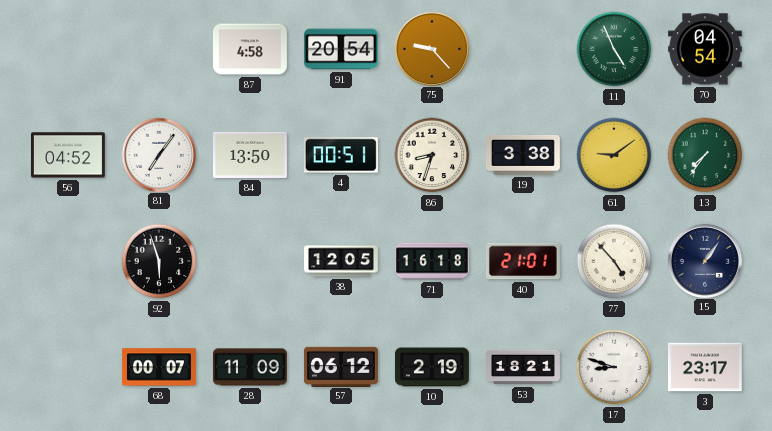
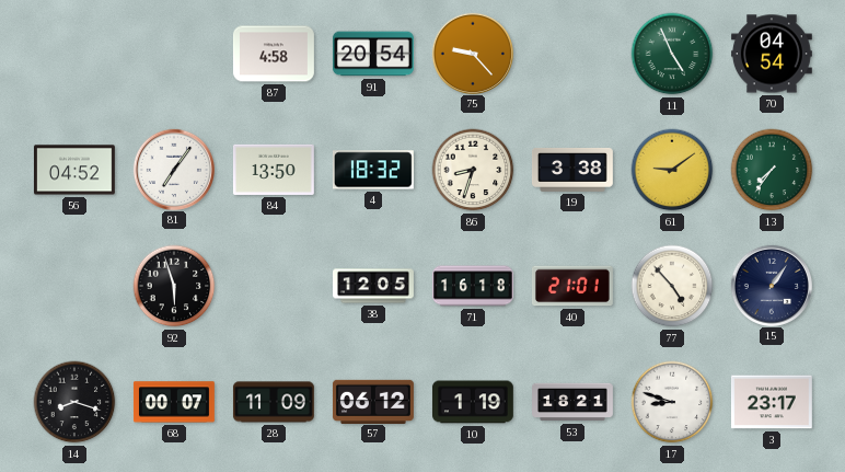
4: 00:51 -> 18:32
14: none -> 8:18
10: 2:19 -> 1:19
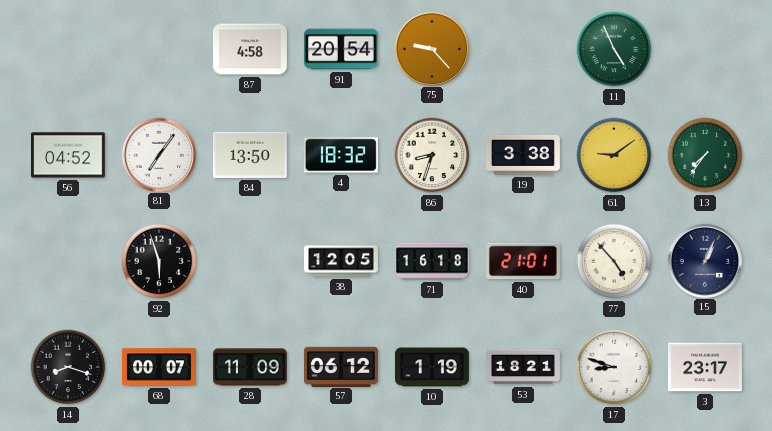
70: 04:54 -> none
15: 1:06 -> 1:04
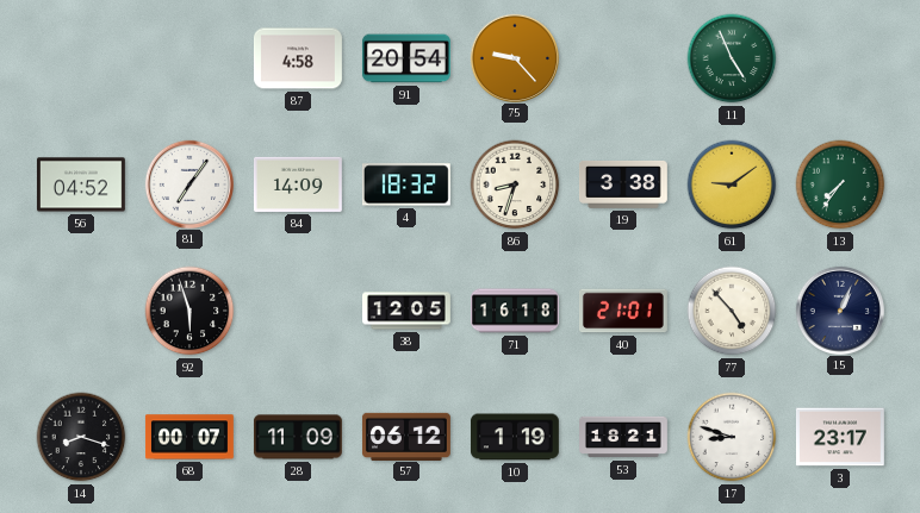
84: 13:50 -> 14:09
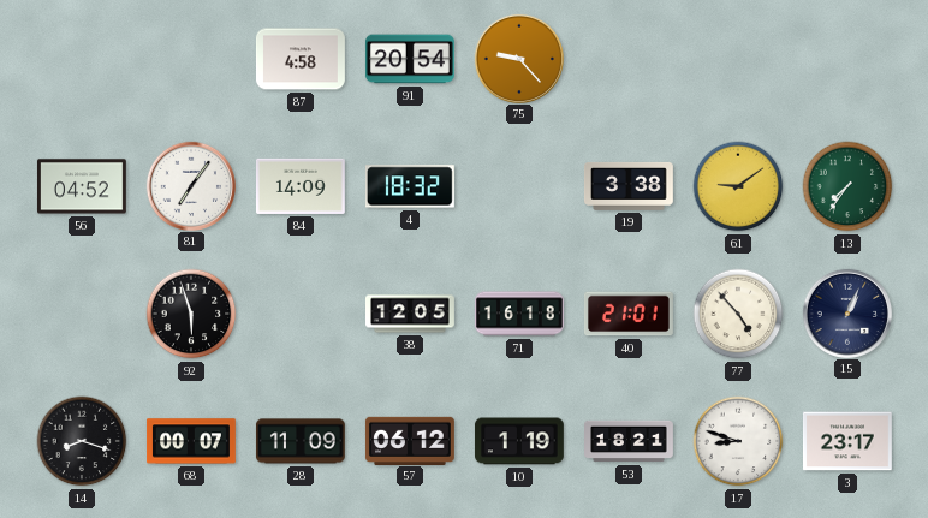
11: 4:56 -> none
86: 8:33 -> none
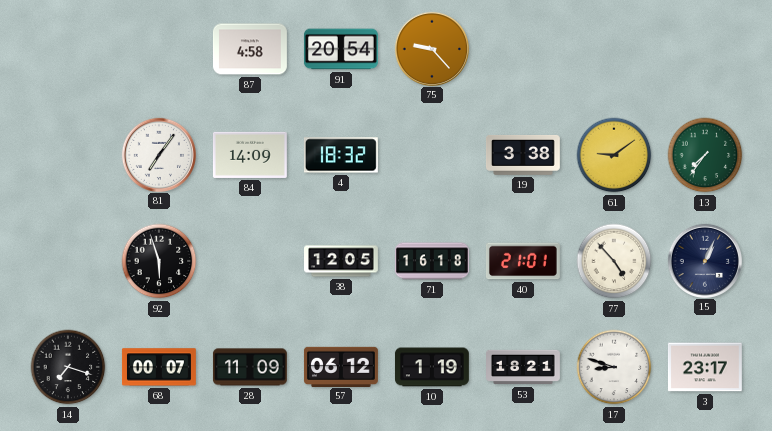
56: 04:52 -> none
14: 8:18 -> 7:18
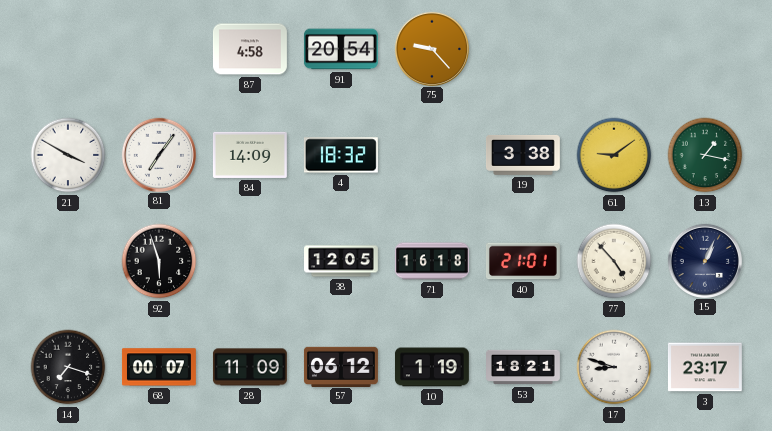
21: none -> 3:50
13: 7:36 -> 1:17
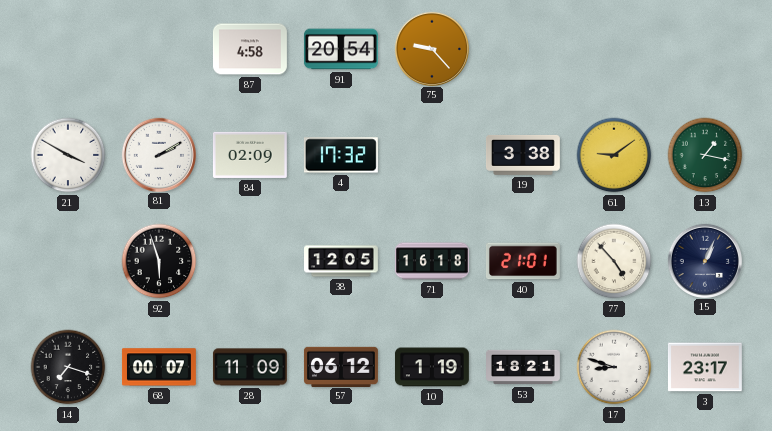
81: 7:06 -> 2:10
84: 14:09 -> 02:09
4: 18:32 -> 17:32
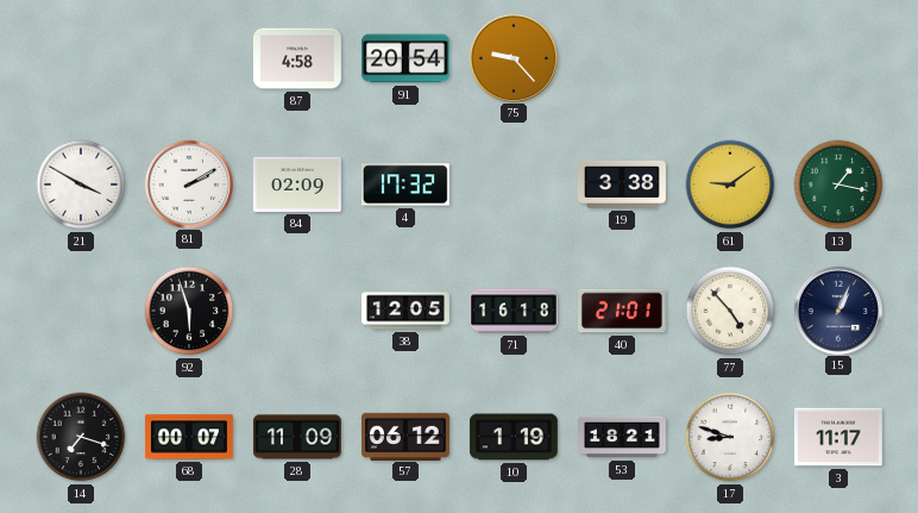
3: 23:17 -> 11:17
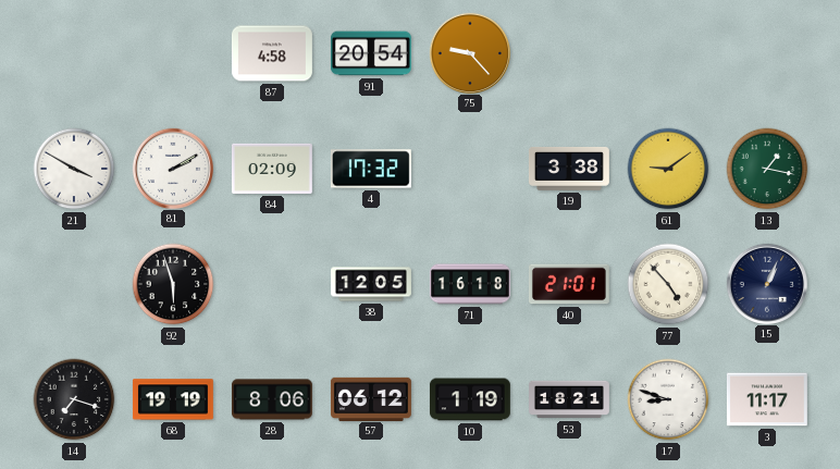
68: 00:07 -> 19:19
28: 11:09 -> 8:06
